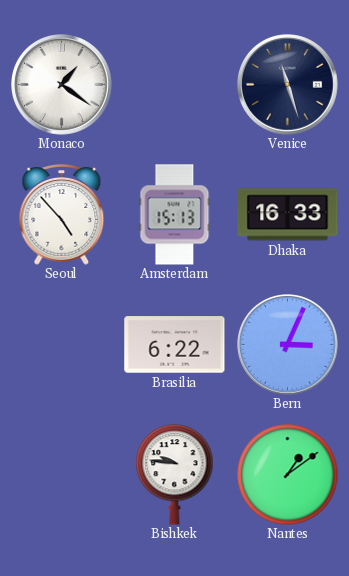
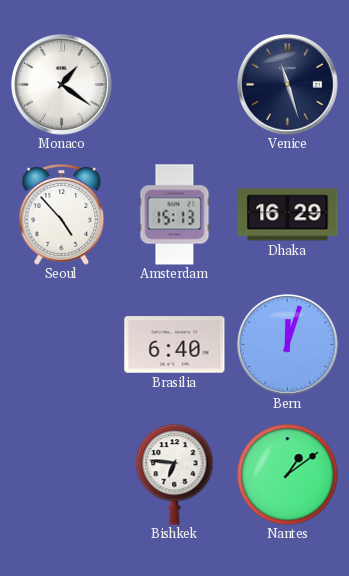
Dhaka: 16:33 -> 16:29
Brasilia: 6:22 -> 6:40
Bern: 3:04 -> 12:03
Bishkek: 9:46 -> 6:46
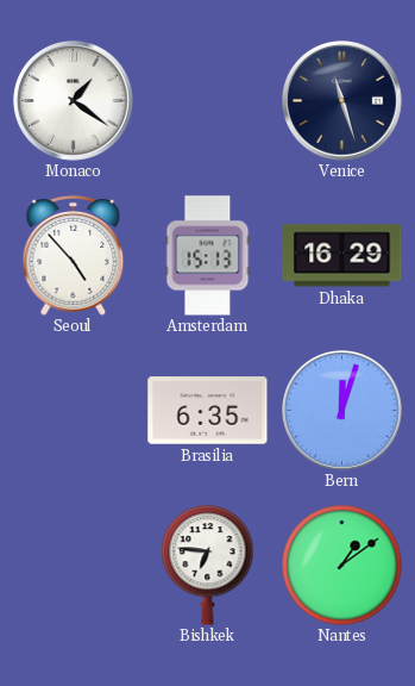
Brasilia: 6:40 -> 6:35
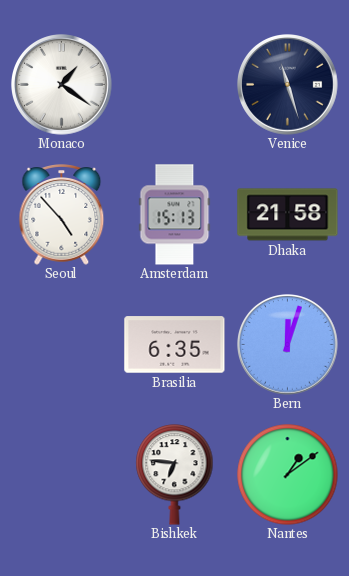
Dhaka: 16:29 -> 21:58
